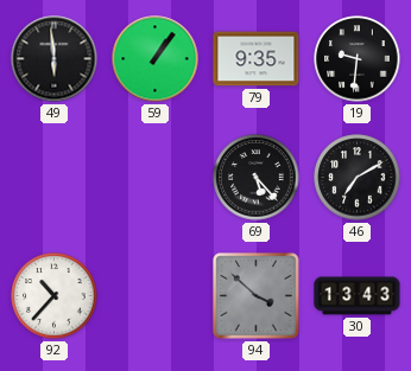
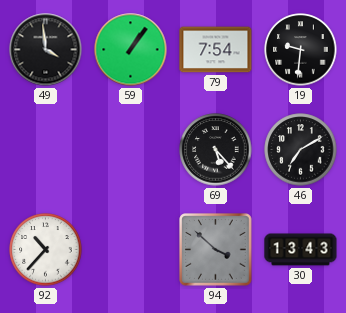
49: 5:59 -> 3:59
79: 9:35 -> 7:54
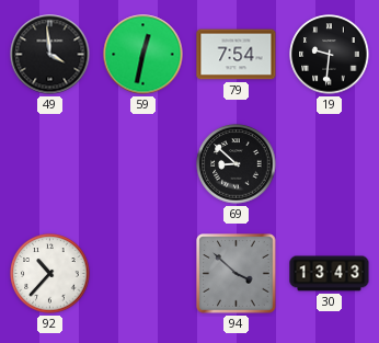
59: 1:06 -> 12:32
69: 5:23 -> 8:52
46: 7:10 -> none
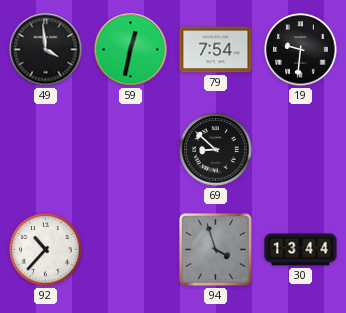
94: 3:52 -> 3:57
30: 13:43 -> 13:44
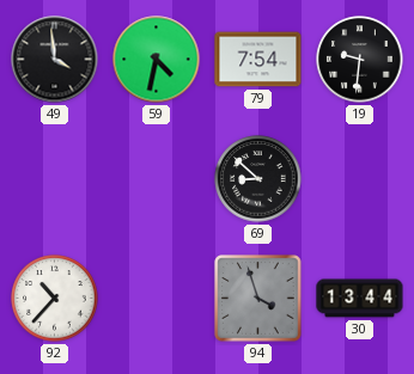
59: 12:32 -> 4:32
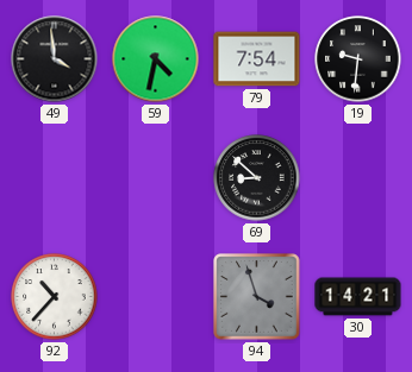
30: 13:44 -> 14:21
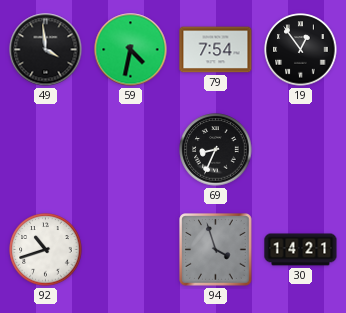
19: 9:31 -> 12:54
69: 8:52 -> 8:34
92: 10:37 -> 10:42
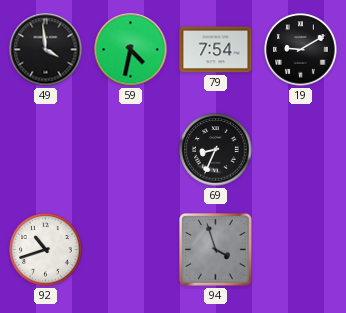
19: 12:54 -> 9:10
30: 14:21 -> none
